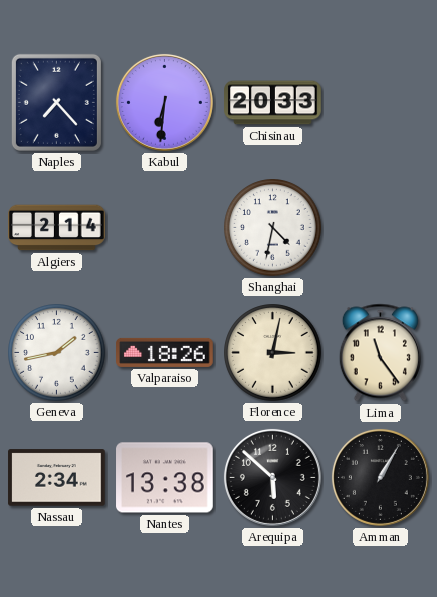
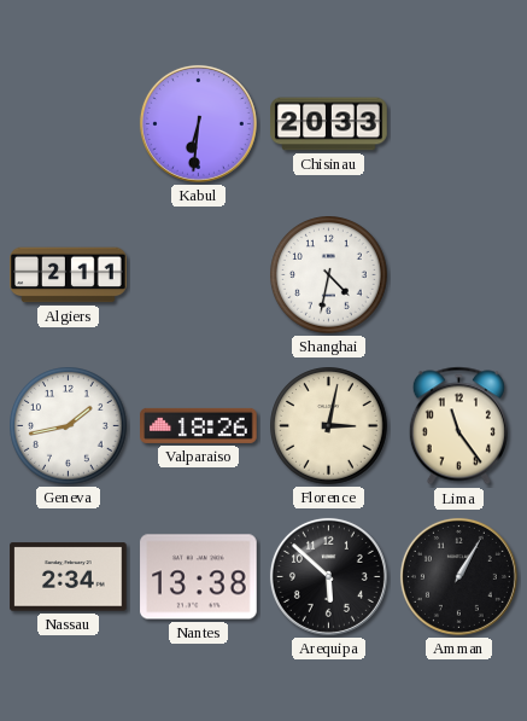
Naples: 7:23 -> none
Algiers: 2:14 -> 2:11
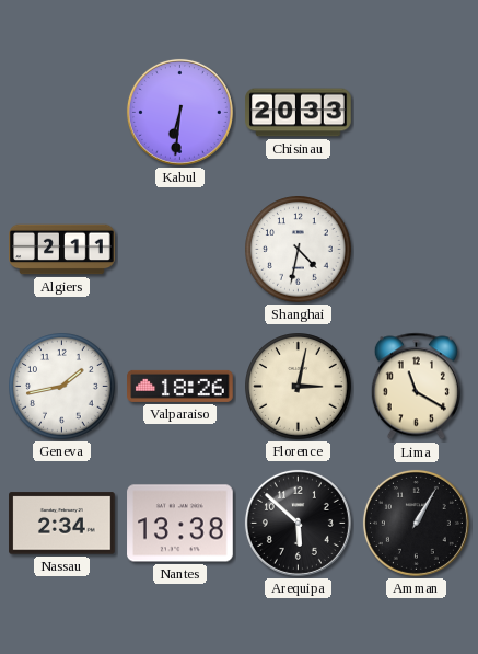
Lima: 11:24 -> 11:20
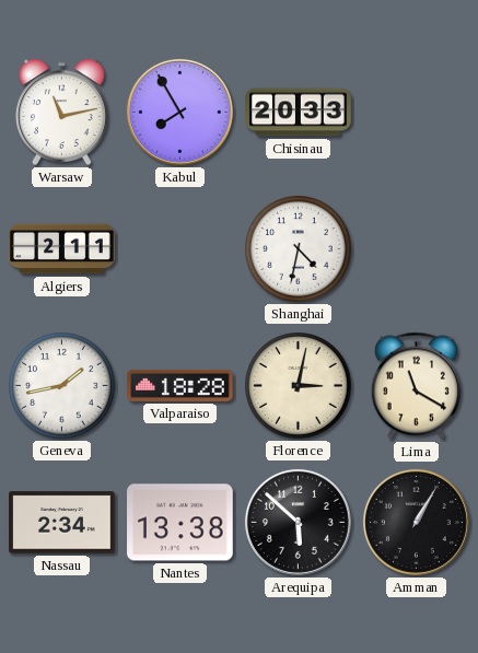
Warsaw: none -> 11:13
Kabul: 6:31 -> 7:55
Valparaiso: 18:26 -> 18:28
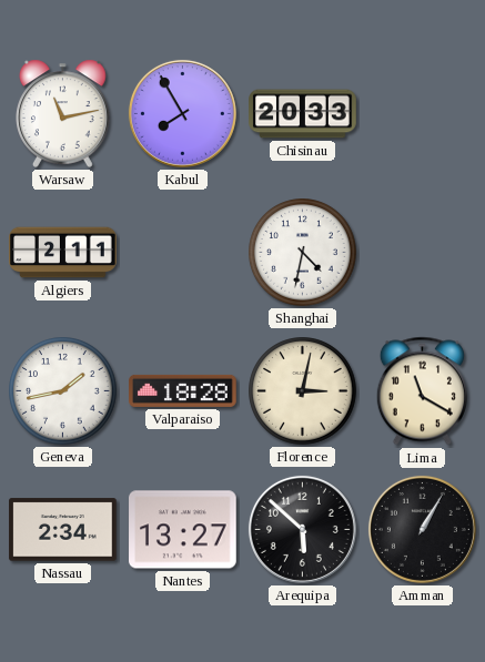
Nantes: 13:38 -> 13:27
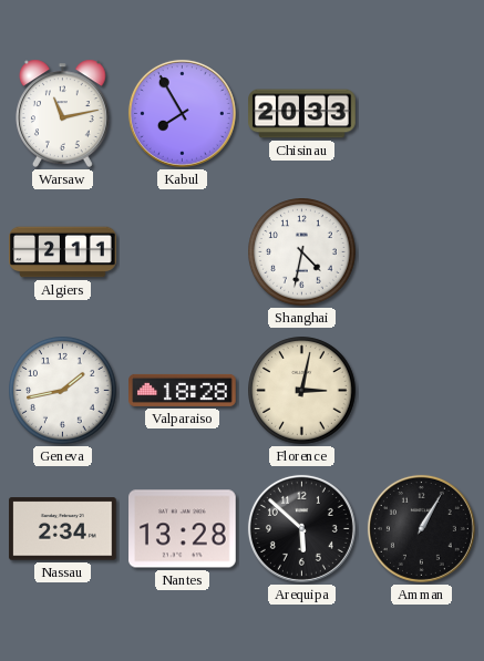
Lima: 11:20 -> none
Nantes: 13:27 -> 13:28
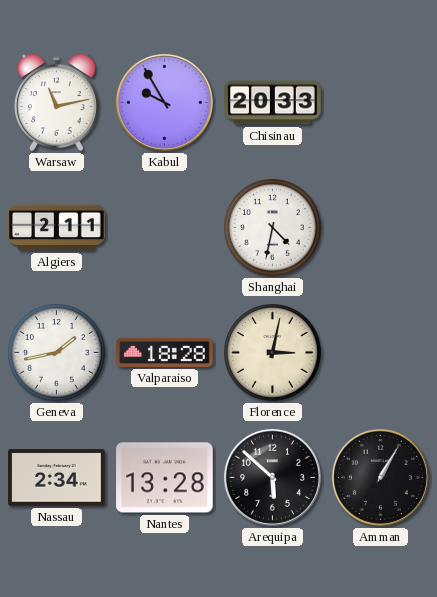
Kabul: 7:55 -> 9:55
